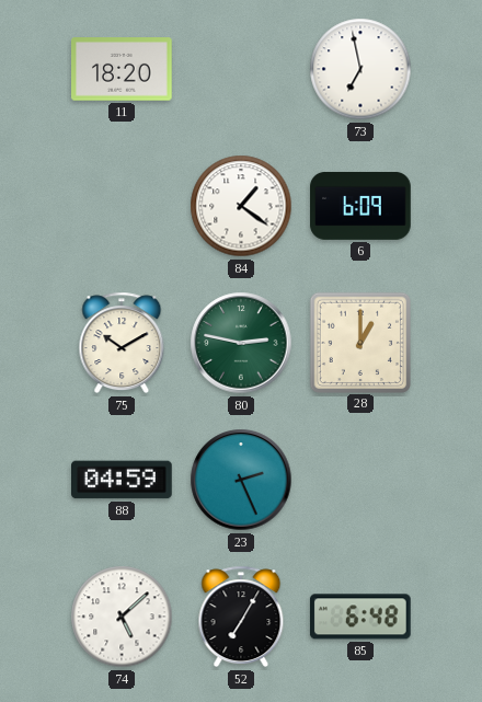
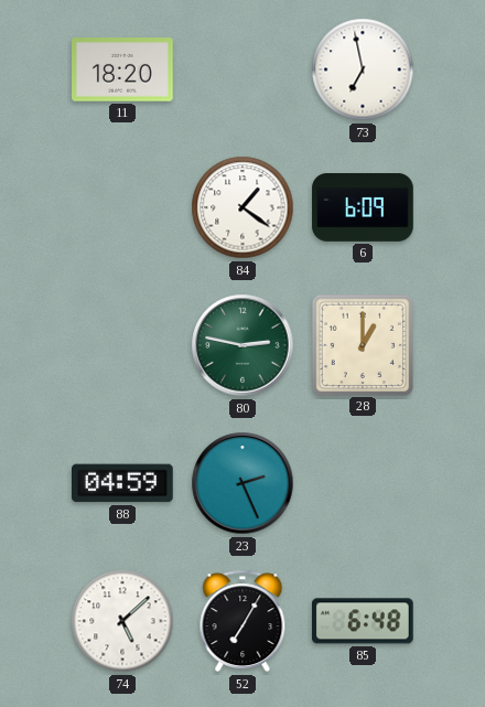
75: 10:10 -> none
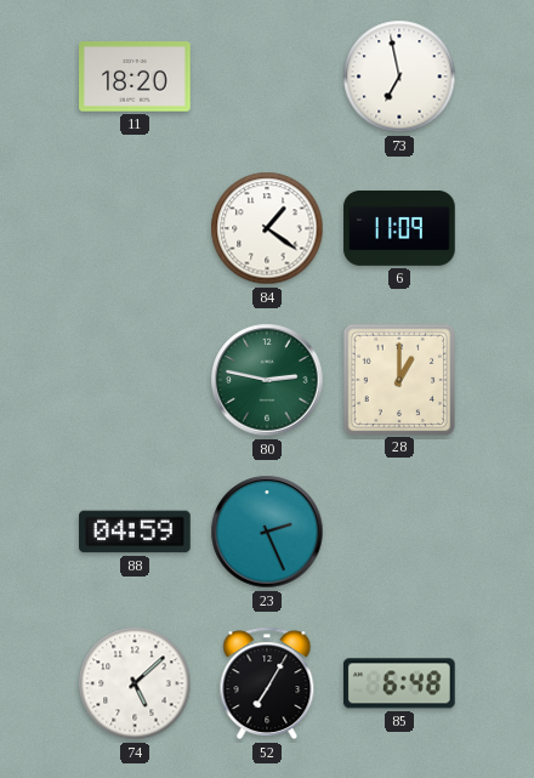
6: 6:09 -> 11:09
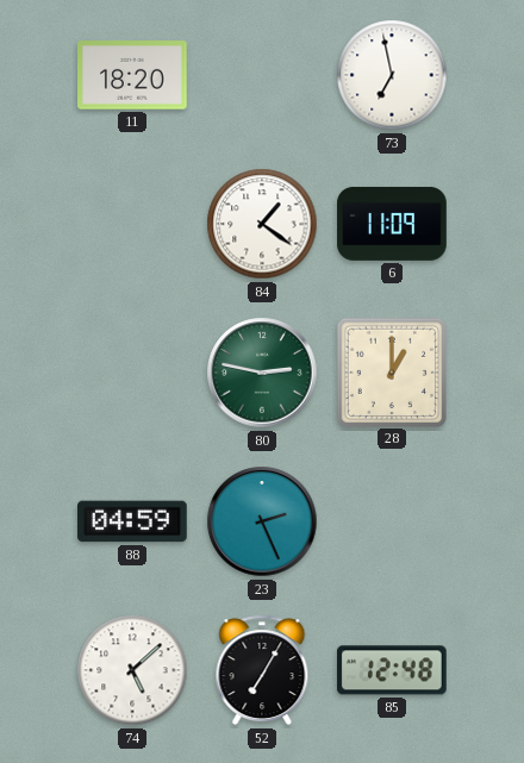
85: 6:48 -> 12:48
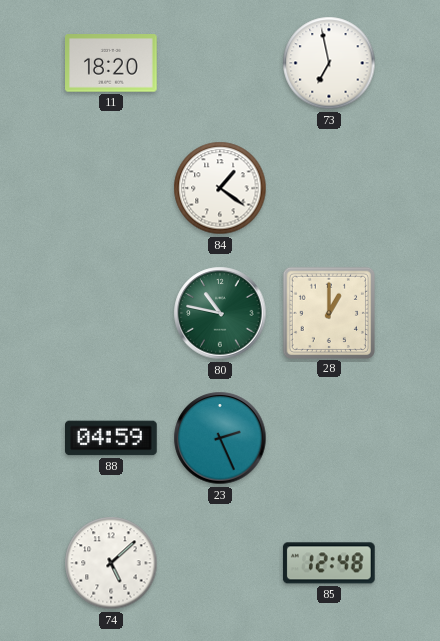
6: 11:09 -> none
80: 2:47 -> 10:47
52: 7:05 -> none
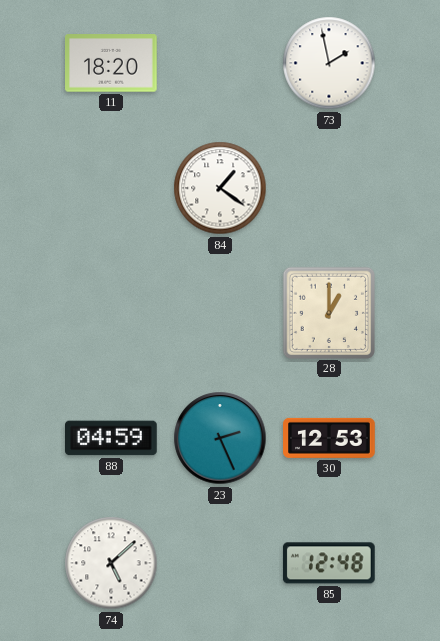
73: 6:58 -> 1:58
80: 10:47 -> none
30: none -> 12:53
